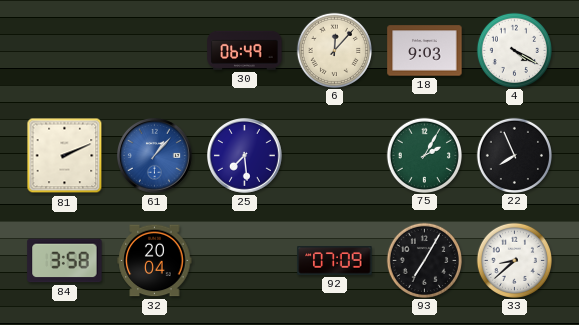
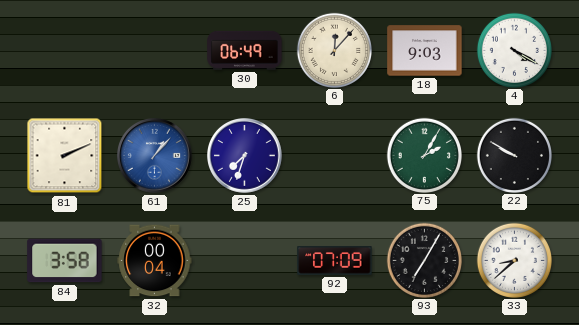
25: 7:29 -> 7:33
22: 7:56 -> 9:50
32: 20:04 -> 00:04
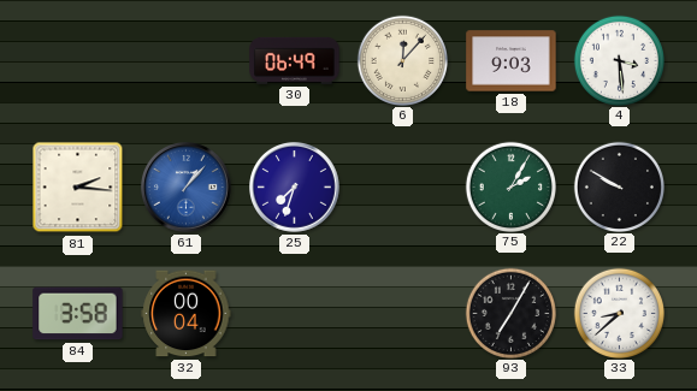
4: 4:20 -> 3:29
81: 2:11 -> 2:16
92: 07:09 -> none
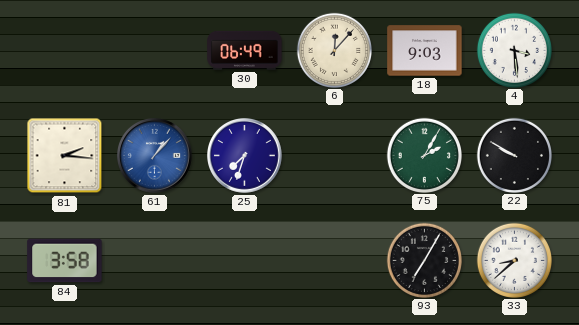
32: 00:04 -> none
